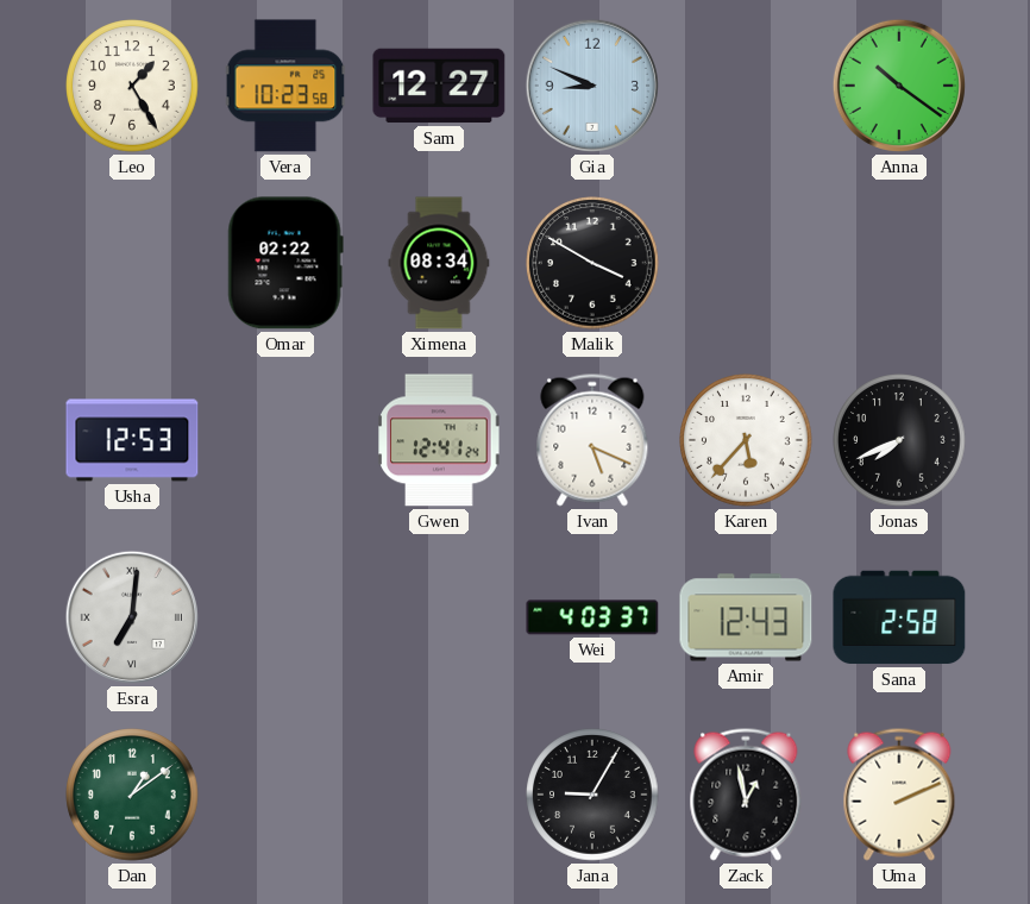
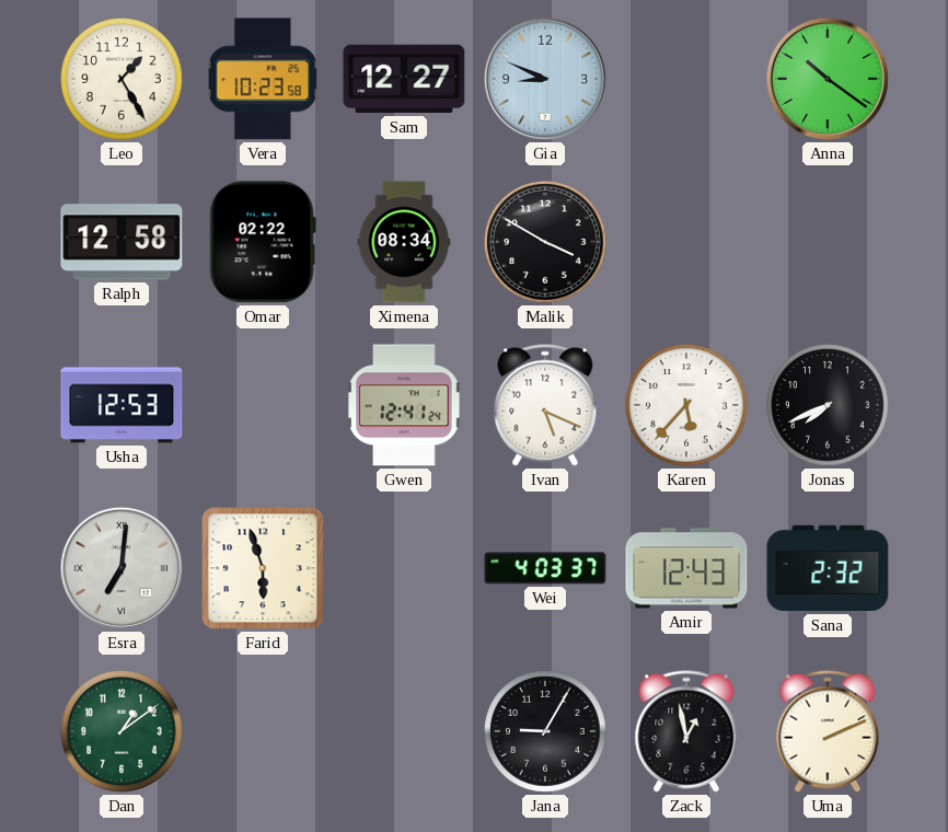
Ralph: none -> 12:58
Farid: none -> 5:57
Sana: 2:58 -> 2:32
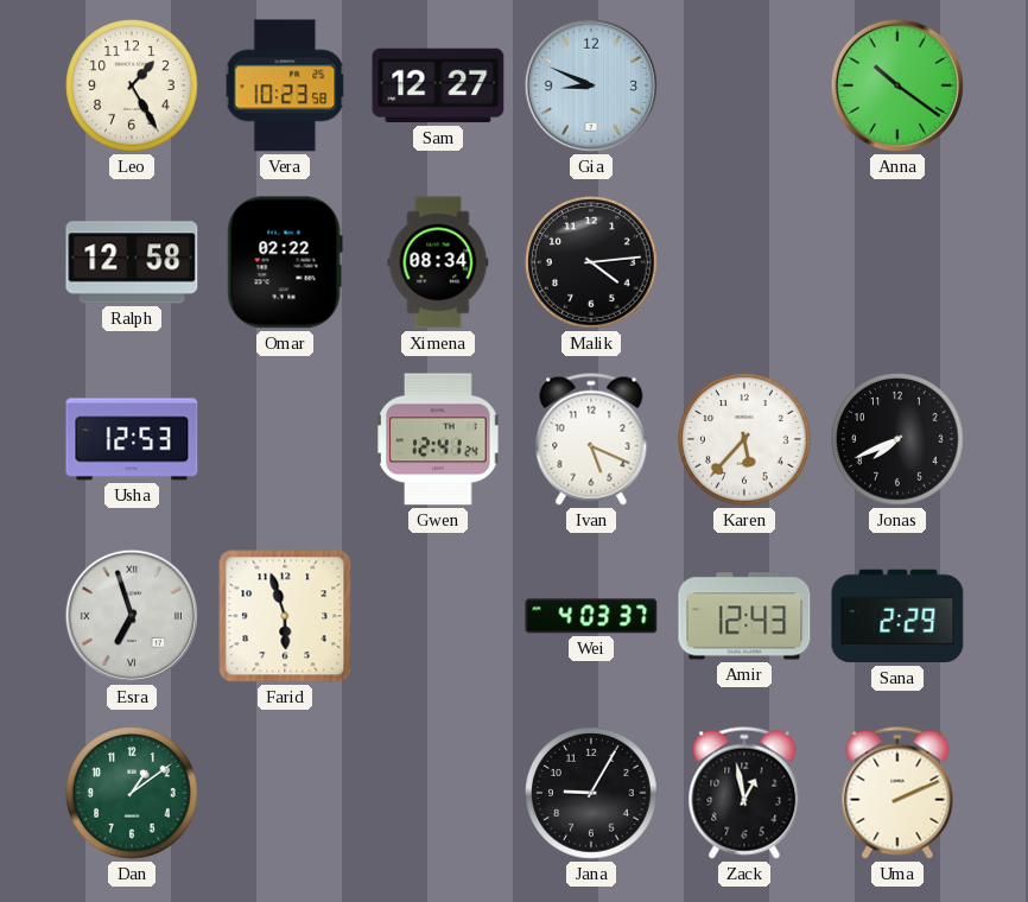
Malik: 3:50 -> 4:14
Esra: 7:01 -> 6:57
Sana: 2:32 -> 2:29
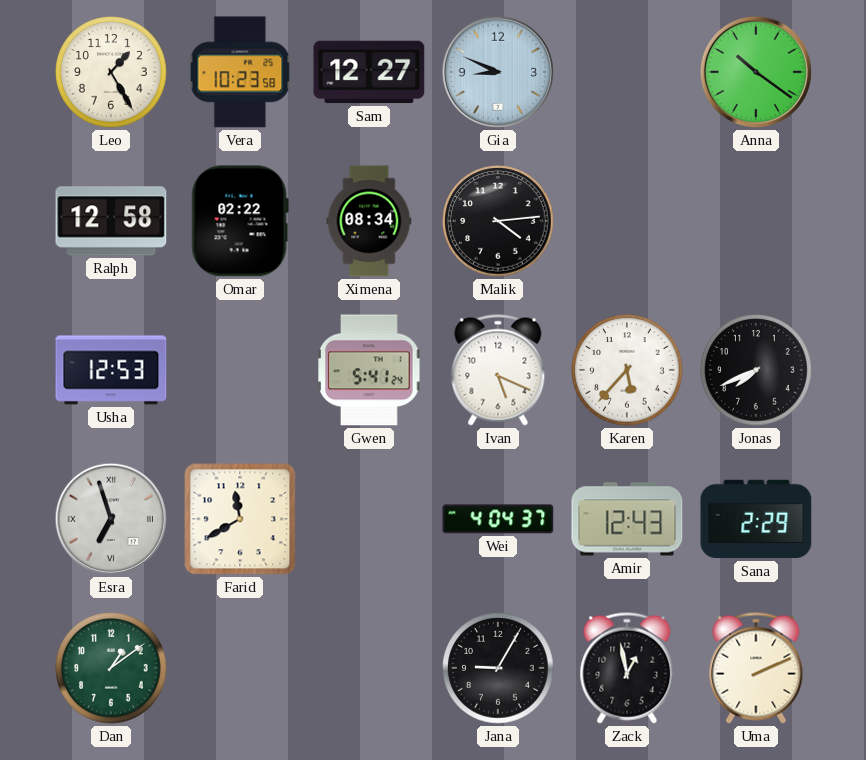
Gwen: 12:41 -> 5:41
Farid: 5:57 -> 11:40
Wei: 4:03 -> 4:04
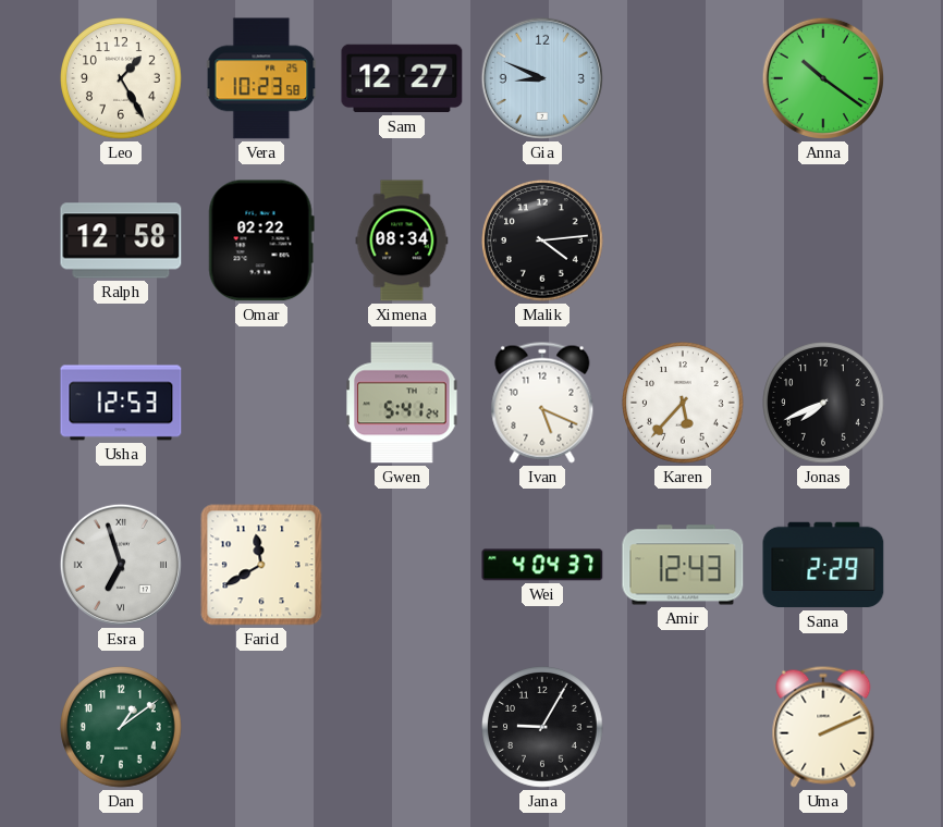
Zack: 12:58 -> none
